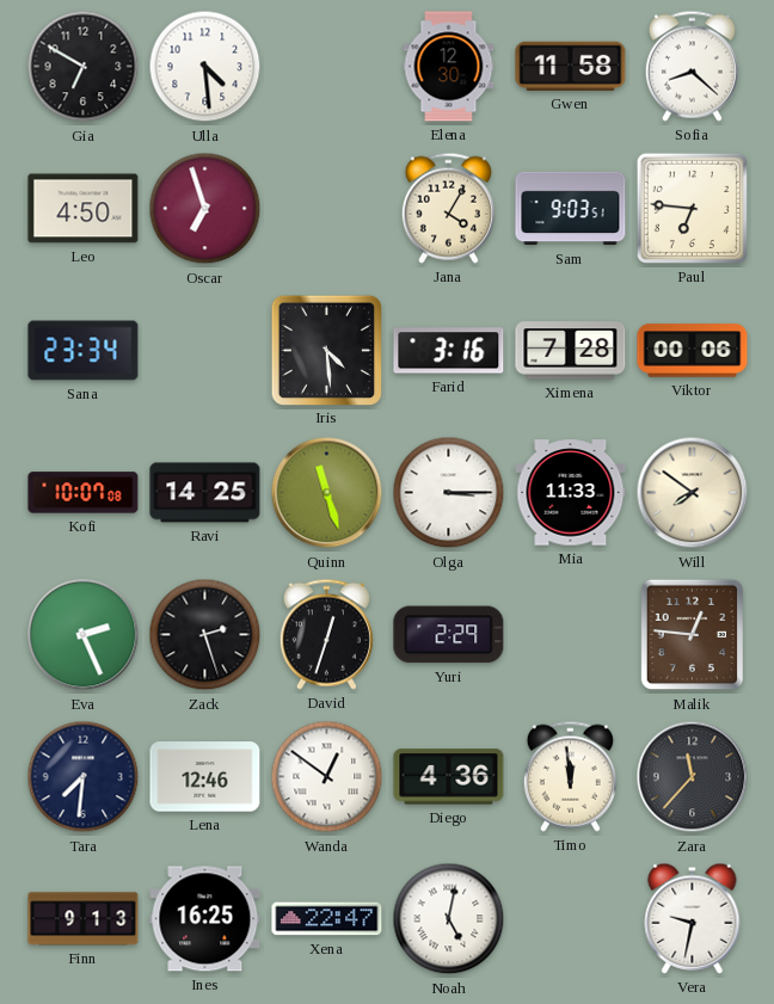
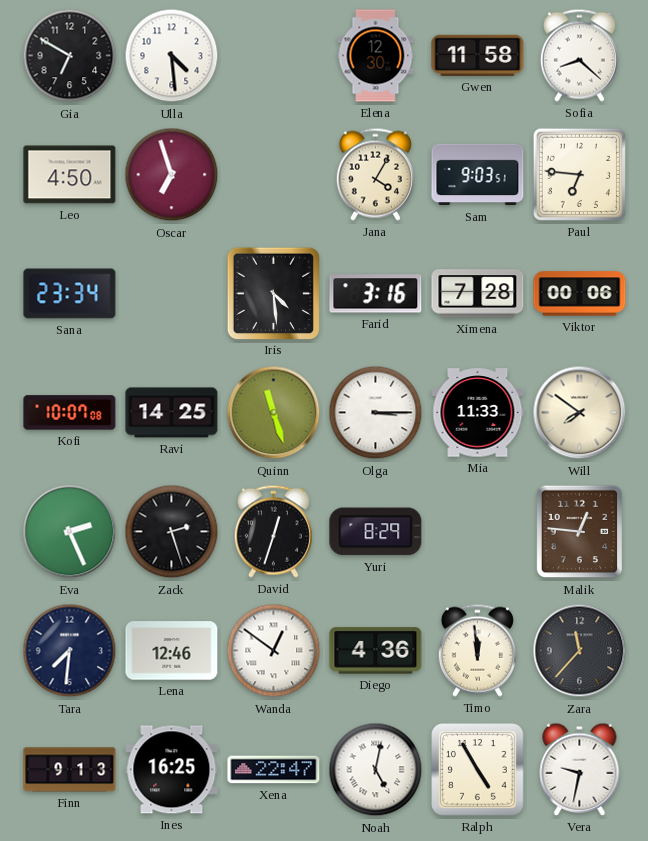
Yuri: 2:29 -> 8:29
Ralph: none -> 4:55
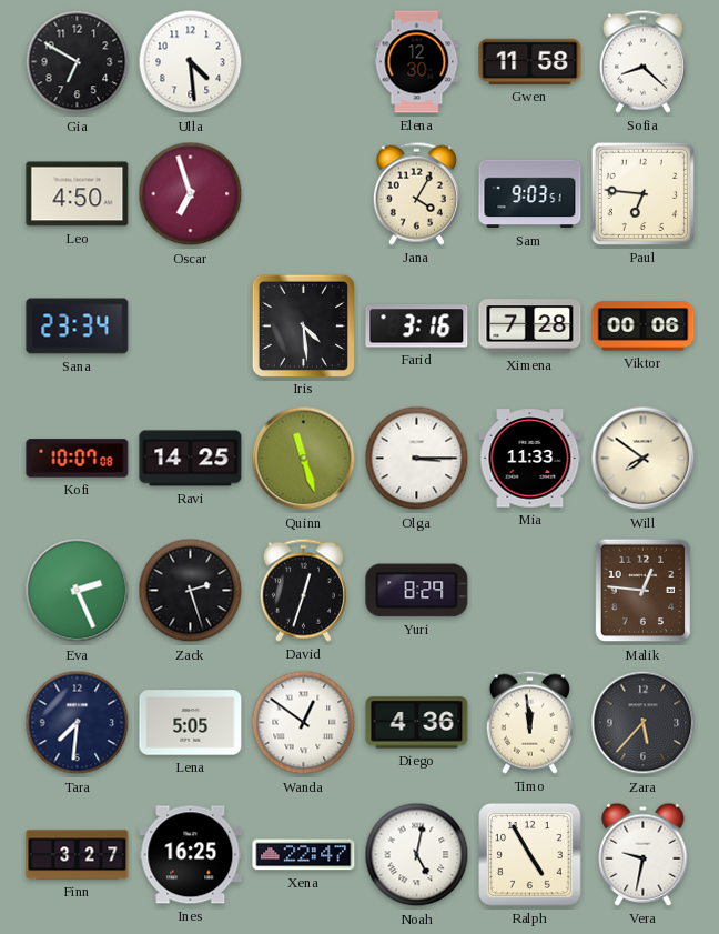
Lena: 12:46 -> 5:05
Zara: 11:37 -> 5:37
Finn: 9:13 -> 3:27
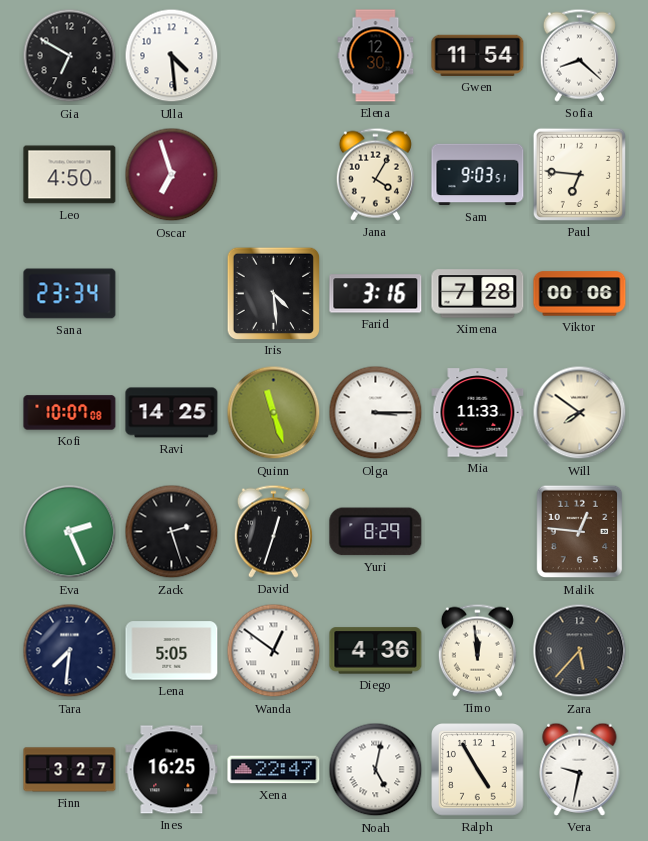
Gwen: 11:58 -> 11:54
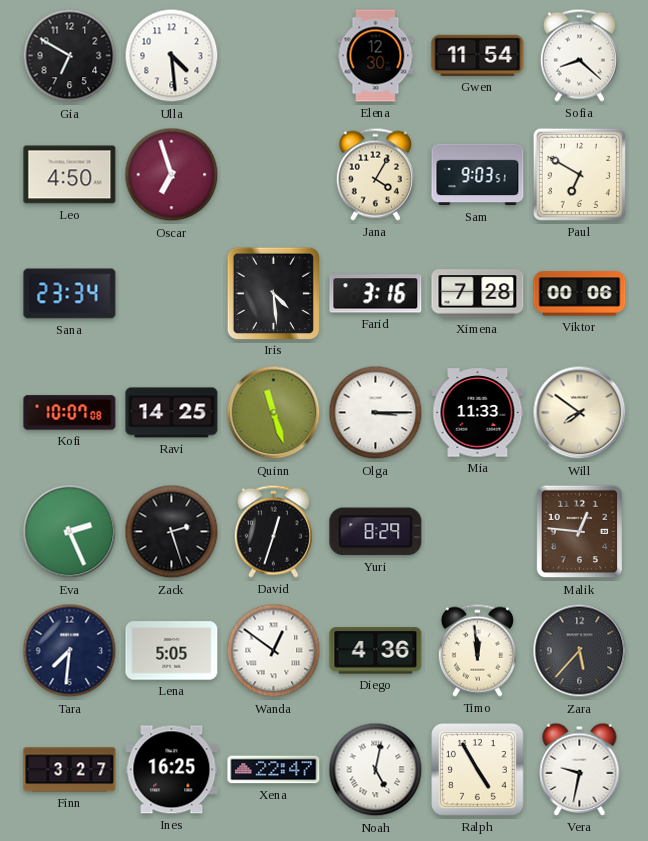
Paul: 6:46 -> 6:50
